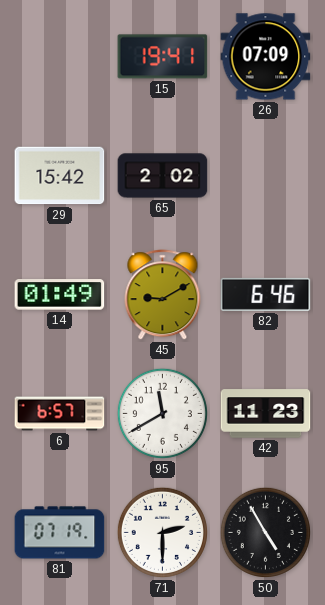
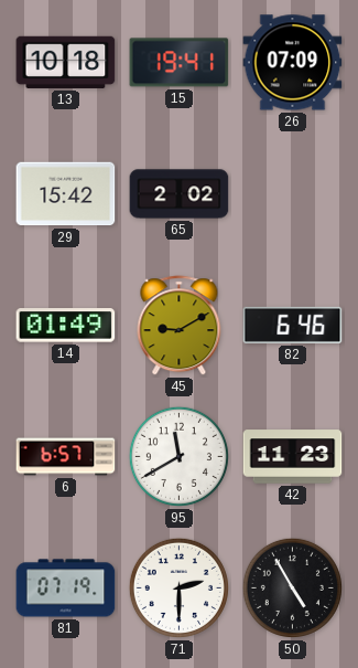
13: none -> 10:18
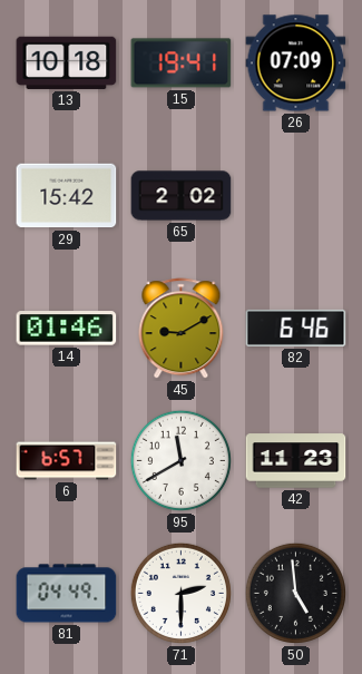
14: 01:49 -> 01:46
81: 07:19 -> 04:49
50: 4:55 -> 4:59
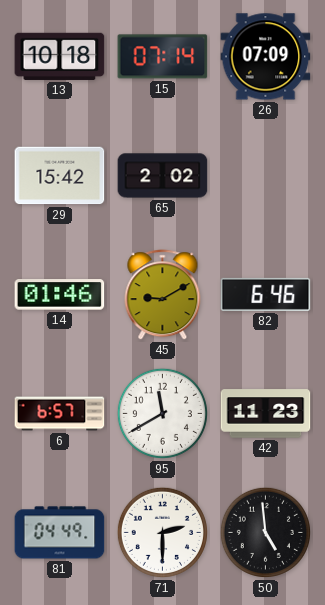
15: 19:41 -> 07:14
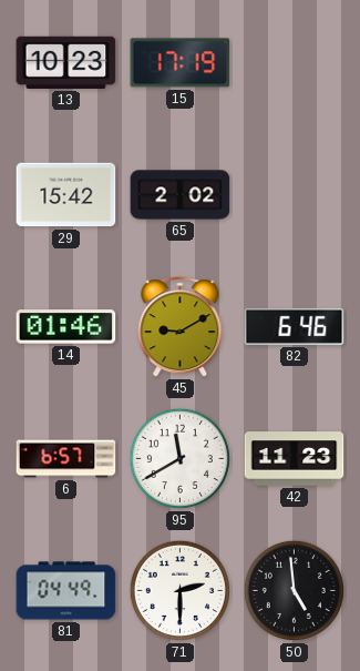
13: 10:18 -> 10:23
15: 07:14 -> 17:19
26: 07:09 -> none
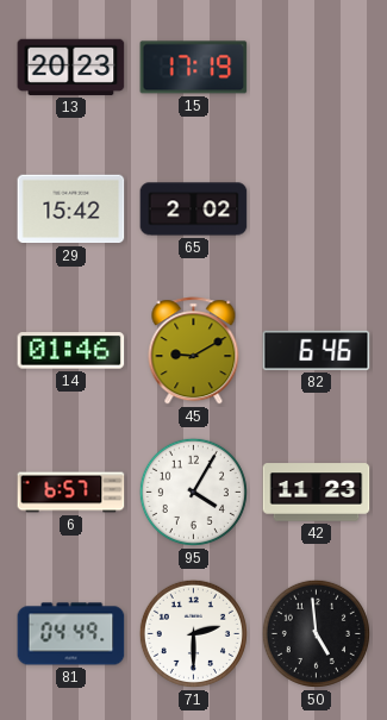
13: 10:23 -> 20:23
95: 11:40 -> 4:05
